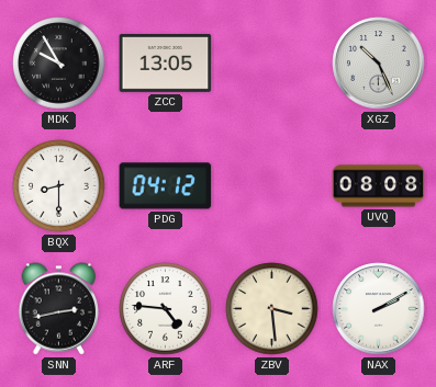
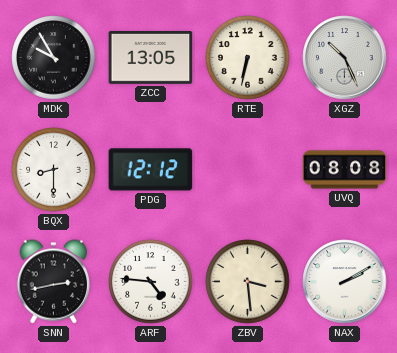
RTE: none -> 6:32
PDG: 04:12 -> 12:12
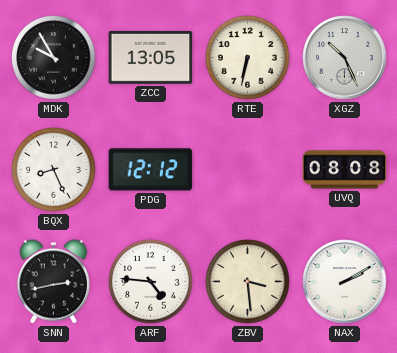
BQX: 8:30 -> 8:26
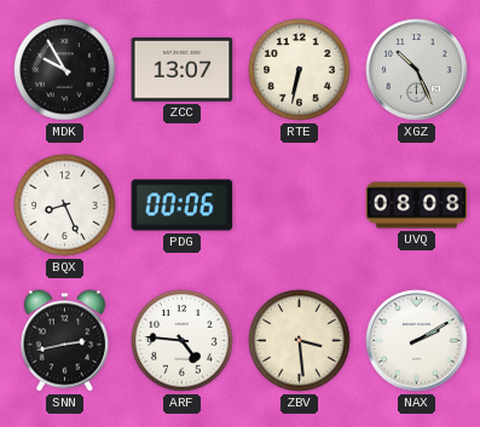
ZCC: 13:05 -> 13:07
PDG: 12:12 -> 00:06
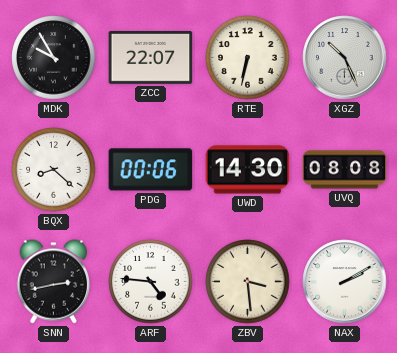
ZCC: 13:07 -> 22:07
BQX: 8:26 -> 8:22
UWD: none -> 14:30
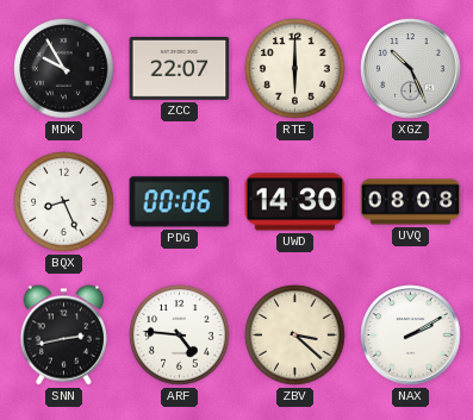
RTE: 6:32 -> 6:00
BQX: 8:22 -> 8:26
ZBV: 3:29 -> 3:22
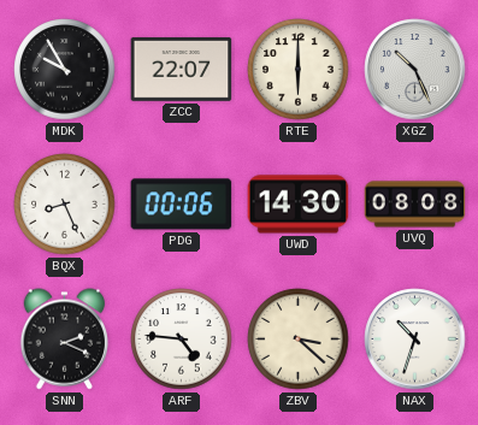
SNN: 2:43 -> 2:19
NAX: 2:10 -> 10:33
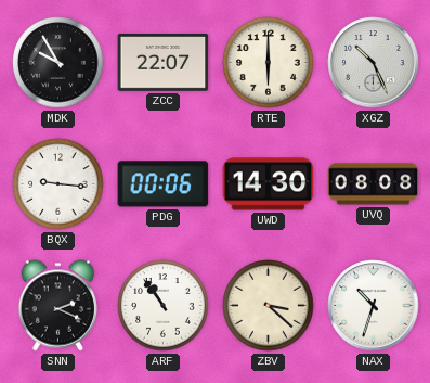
BQX: 8:26 -> 9:16
ARF: 4:46 -> 10:54
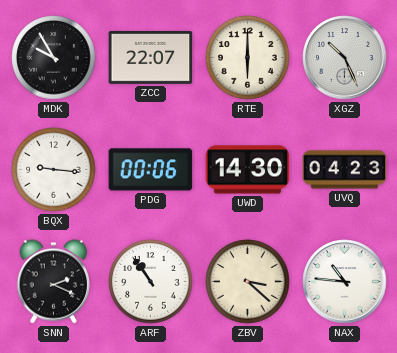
UVQ: 08:08 -> 04:23
NAX: 10:33 -> 10:46
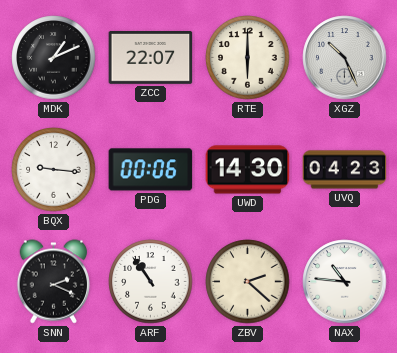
MDK: 9:55 -> 1:11
ZBV: 3:22 -> 2:22
